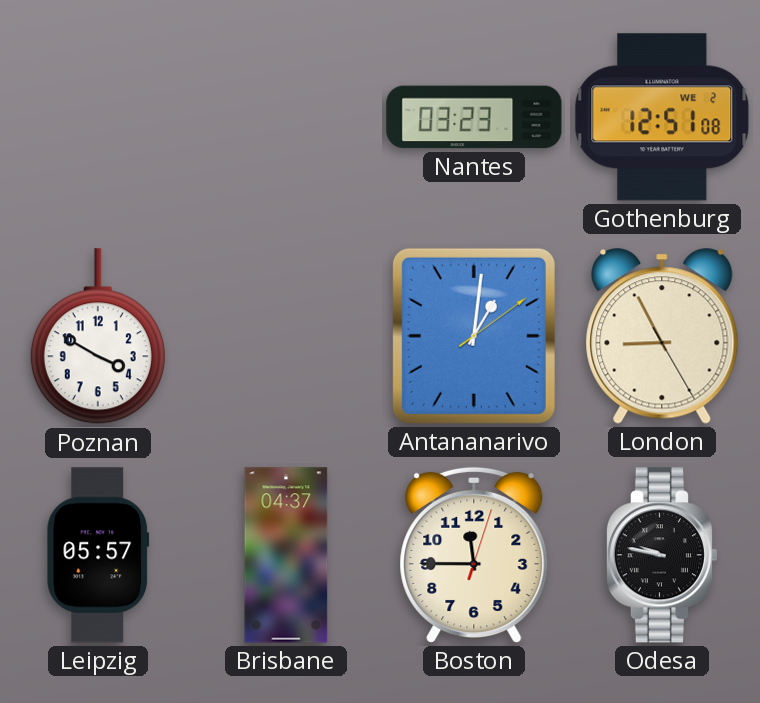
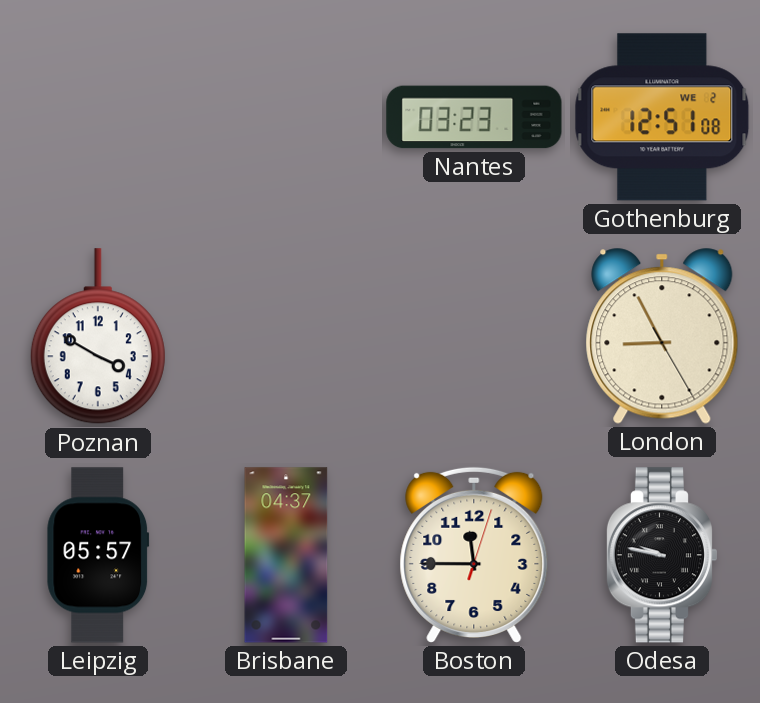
Antananarivo: 1:01 -> none
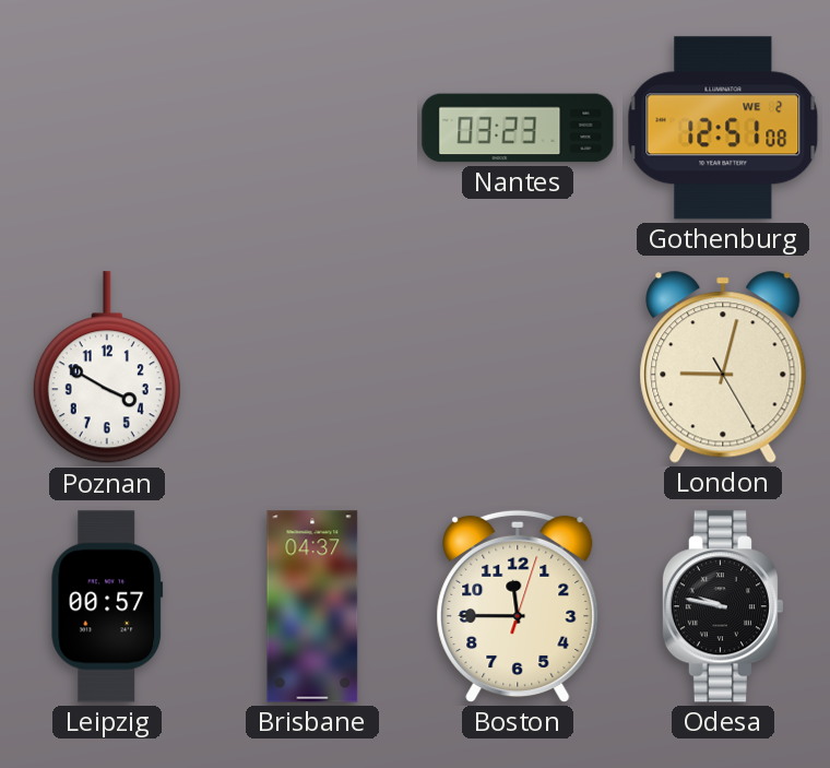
London: 8:55 -> 9:02
Leipzig: 05:57 -> 00:57
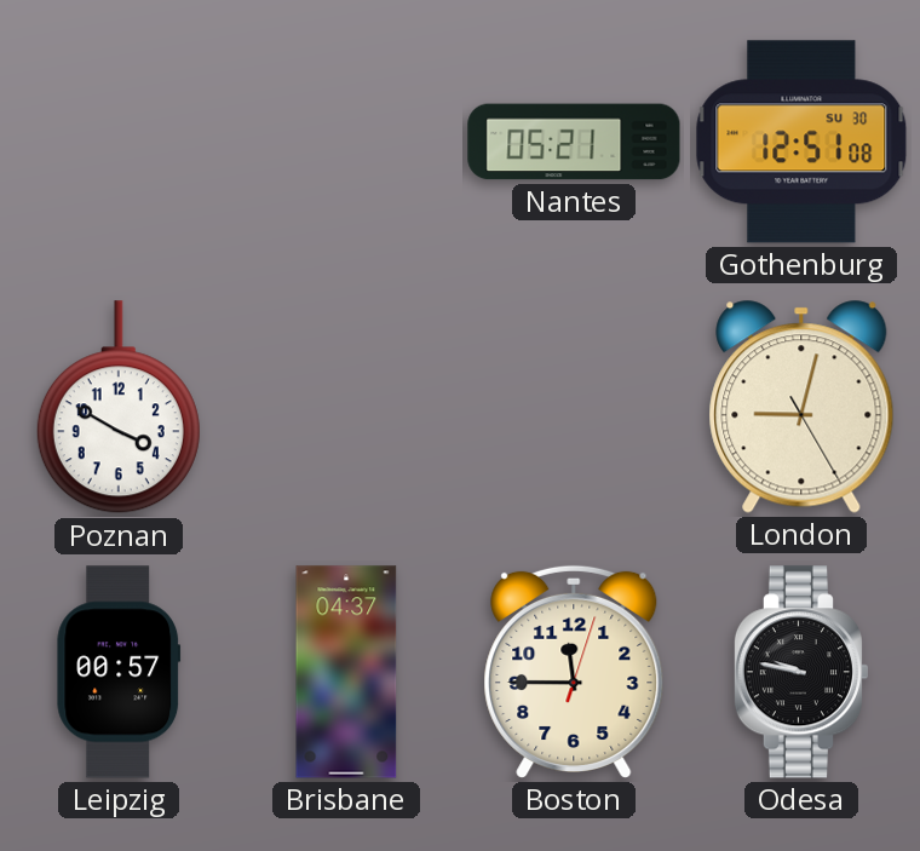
Nantes: 03:23 -> 05:21
Gothenburg date: WE 2 -> SU 30
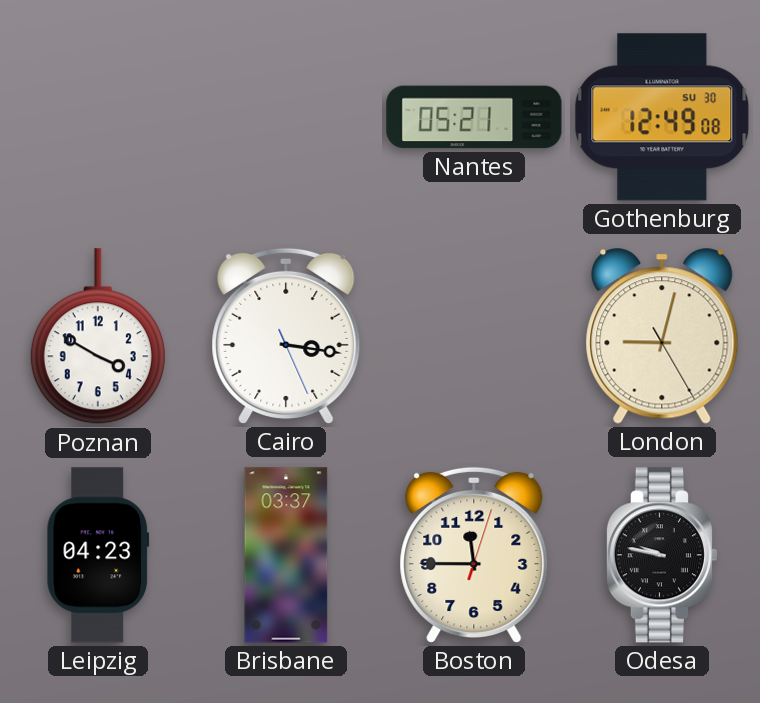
Gothenburg: 12:51 -> 12:49
Cairo: none -> 3:16
Leipzig: 00:57 -> 04:23
Brisbane: 04:37 -> 03:37
